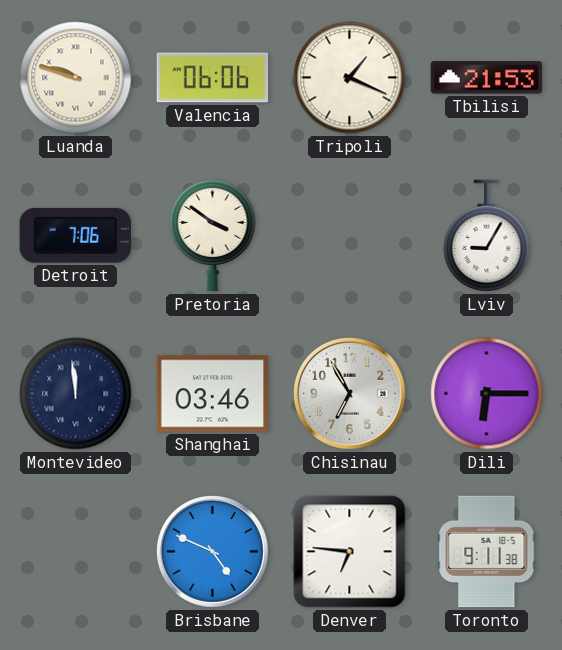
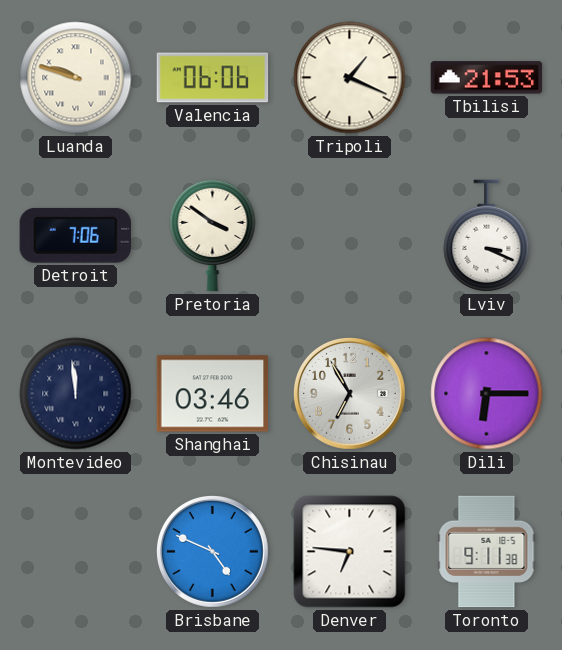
Lviv: 9:05 -> 3:19
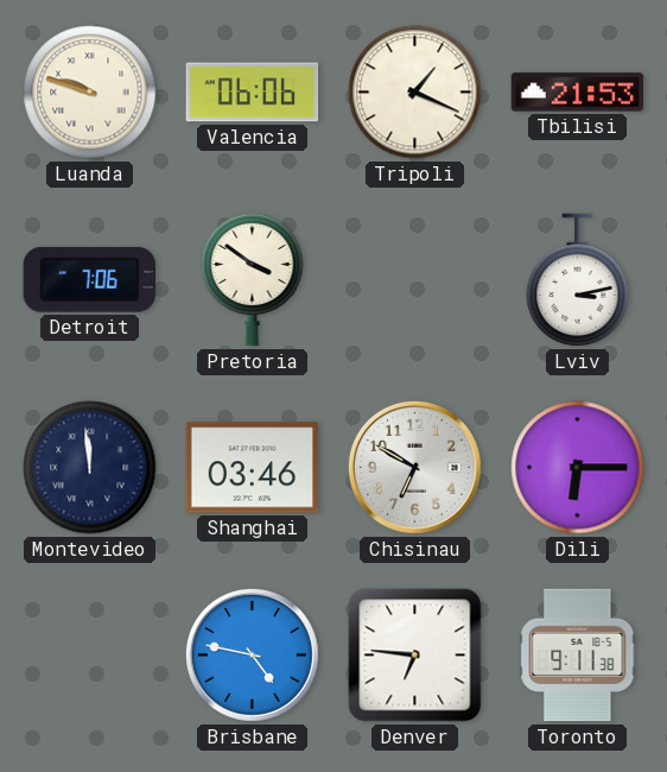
Lviv: 3:19 -> 3:13
Chisinau: 6:55 -> 6:50
Brisbane: 4:49 -> 4:47
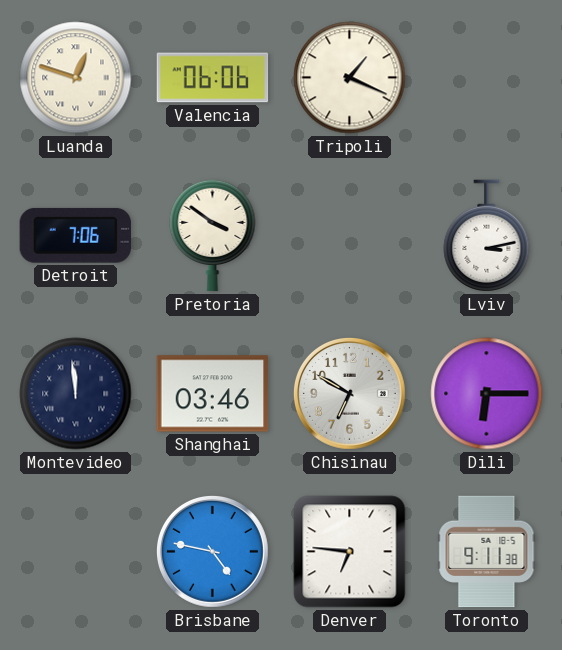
Luanda: 9:48 -> 12:48
Tbilisi: 21:53 -> none
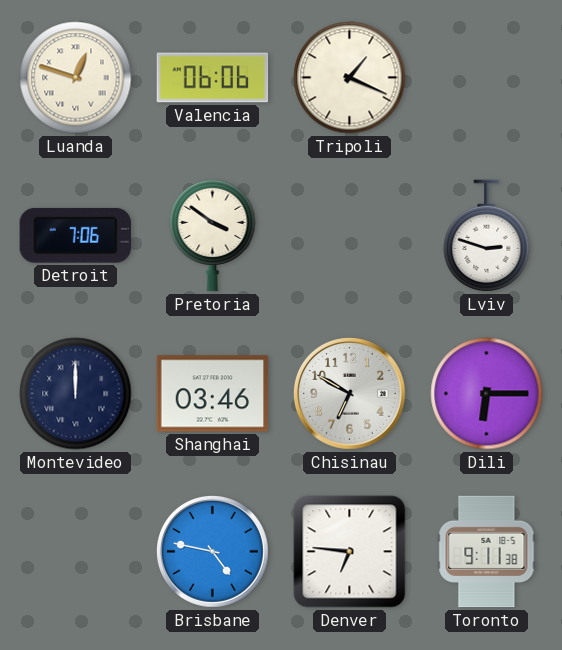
Lviv: 3:13 -> 2:48
Montevideo: 11:59 -> 12:00
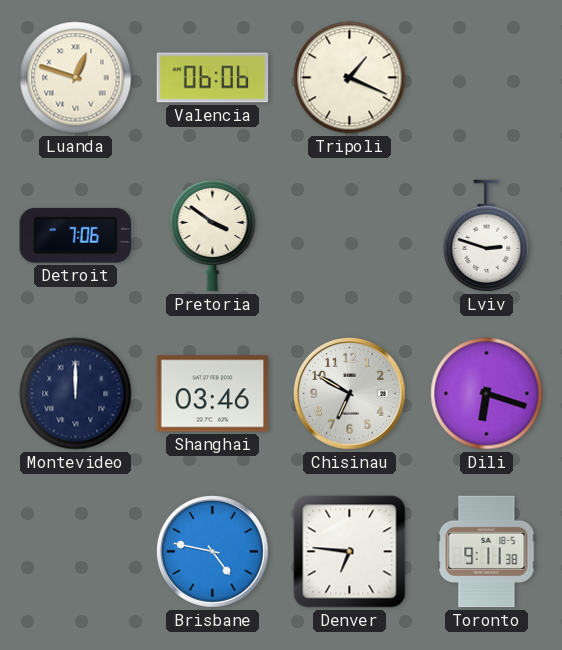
Dili: 6:15 -> 6:18
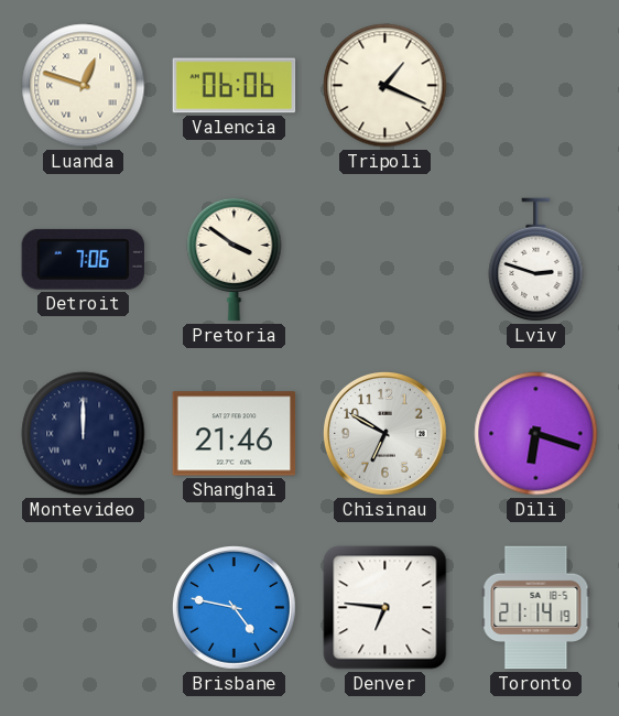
Shanghai: 03:46 -> 21:46
Toronto: 9:11 -> 21:14
